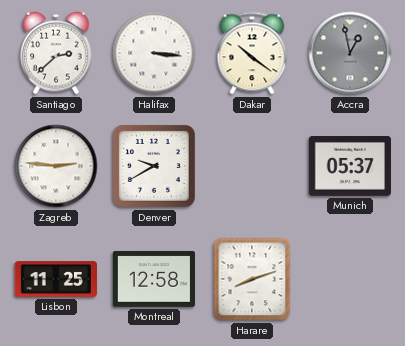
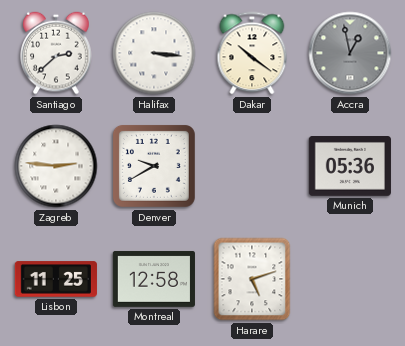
Munich: 05:37 -> 05:36
Harare: 8:12 -> 5:12
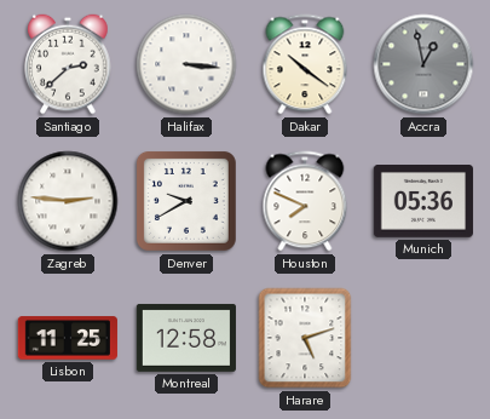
Houston: none -> 7:49
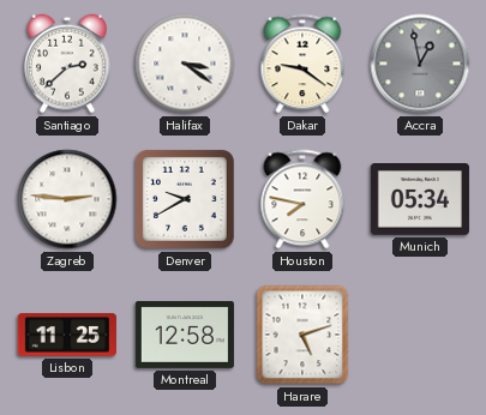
Halifax: 3:16 -> 3:21
Dakar: 10:21 -> 9:21
Houston: 7:49 -> 7:47
Munich: 05:36 -> 05:34
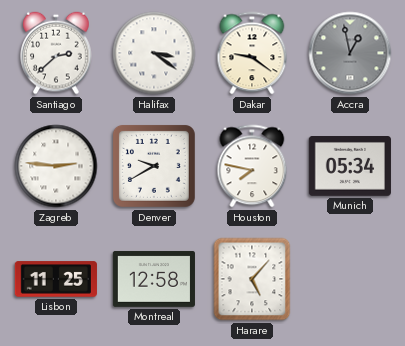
Harare: 5:12 -> 5:07
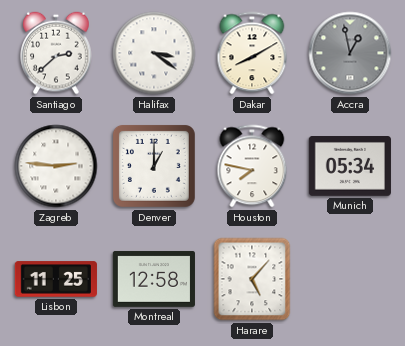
Dakar: 9:21 -> 8:10
Denver: 9:40 -> 1:00
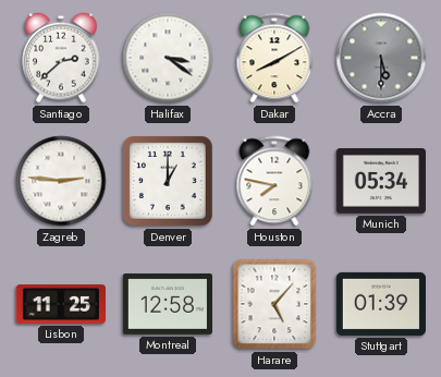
Accra: 12:58 -> 5:30
Stuttgart: none -> 01:39
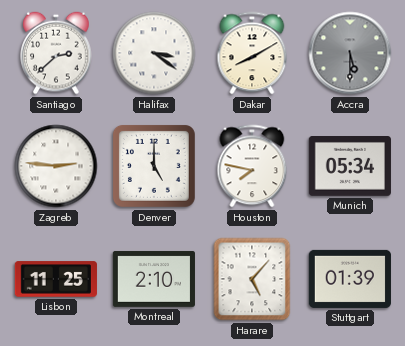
Denver: 1:00 -> 5:00
Montreal: 12:58 -> 2:10
